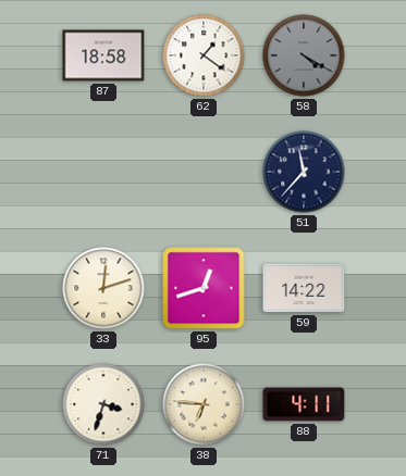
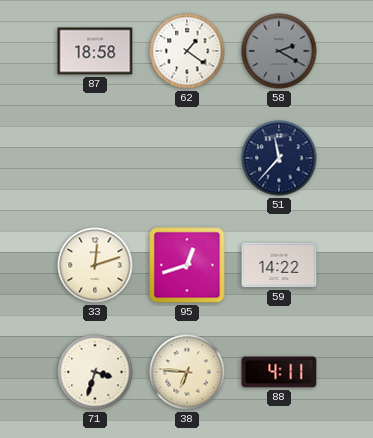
58: 4:20 -> 2:20
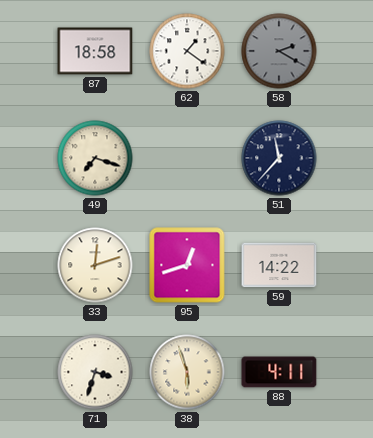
49: none -> 7:18
38: 6:46 -> 5:57
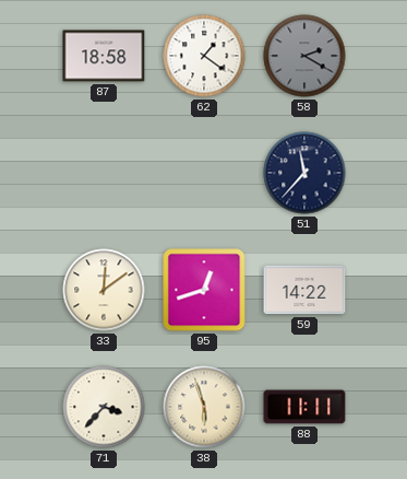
49: 7:18 -> none
33: 12:12 -> 12:09
71: 3:33 -> 3:37
88: 4:11 -> 11:11
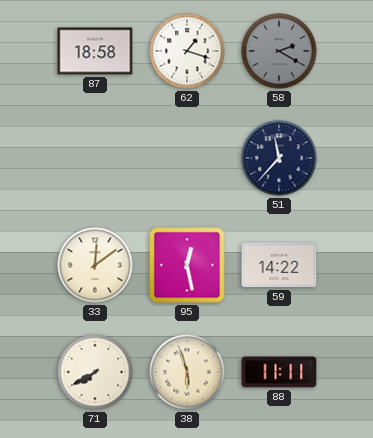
62: 1:21 -> 1:18
95: 12:42 -> 12:28
71: 3:37 -> 7:40
